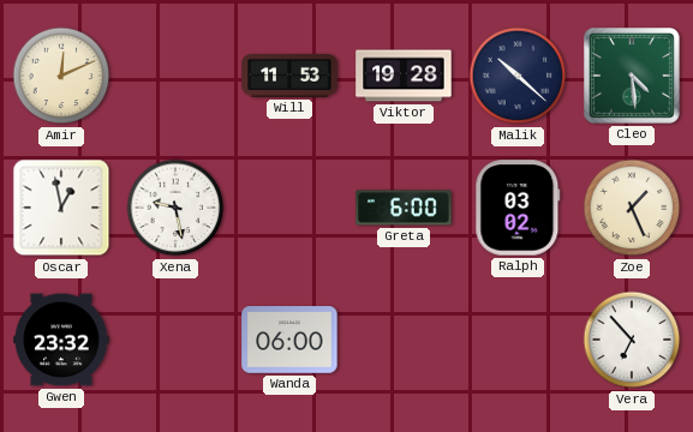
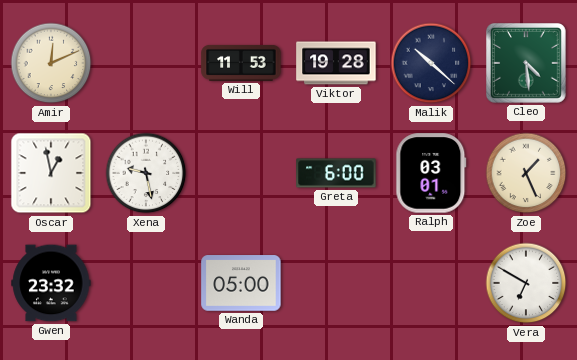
Ralph: 03:02 -> 03:01
Wanda: 06:00 -> 05:00
Vera: 6:53 -> 6:50
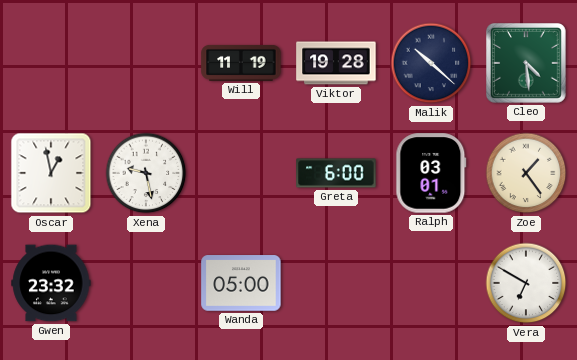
Amir: 12:11 -> none
Will: 11:53 -> 11:19
Zoe: 1:26 -> 1:24
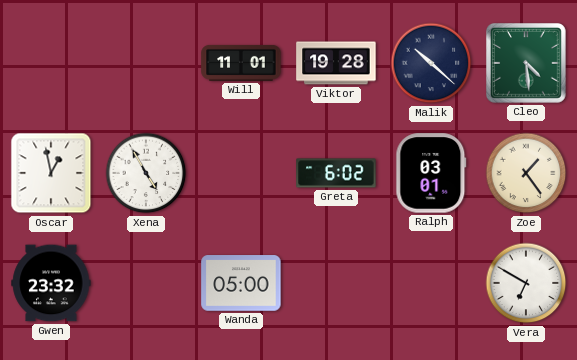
Will: 11:19 -> 11:01
Xena: 9:28 -> 4:55
Greta: 6:00 -> 6:02
